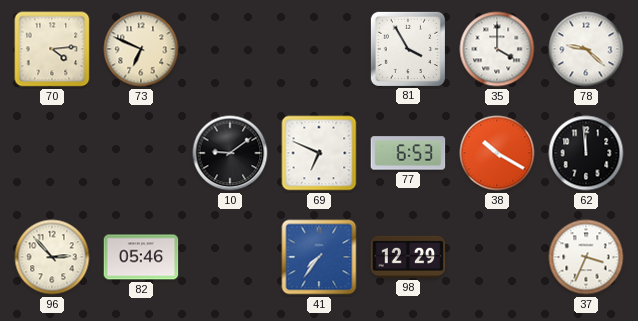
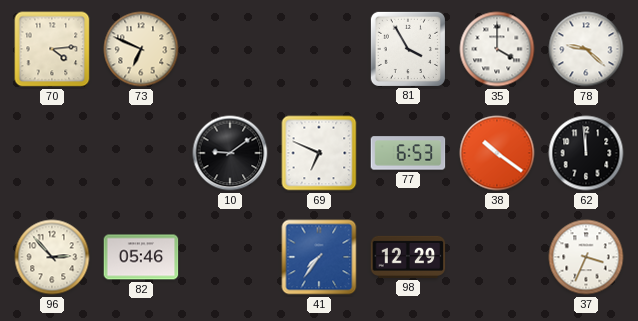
38: 10:20 -> 10:21
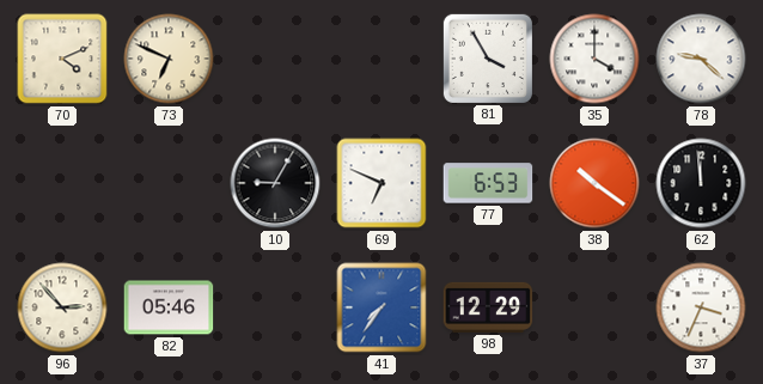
70: 4:14 -> 4:11
10: 9:09 -> 9:05
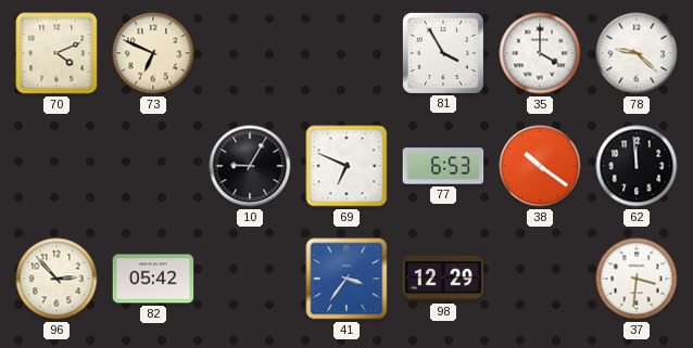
82: 05:46 -> 05:42
41: 7:36 -> 3:36
37: 3:34 -> 3:31
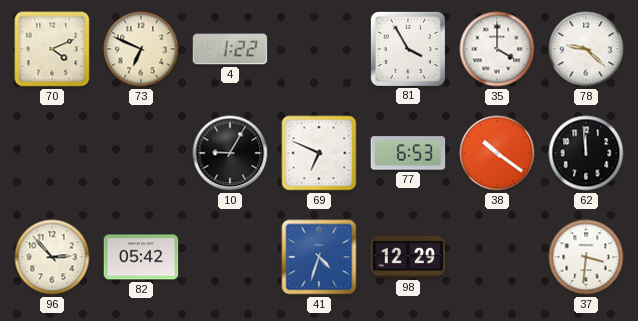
4: none -> 1:22
41: 3:36 -> 4:33
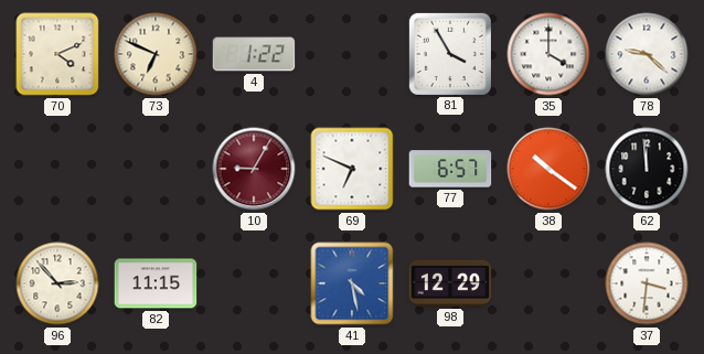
10 dial: black -> burgundy
77: 6:53 -> 6:57
82: 05:42 -> 11:15
41: 4:33 -> 4:28
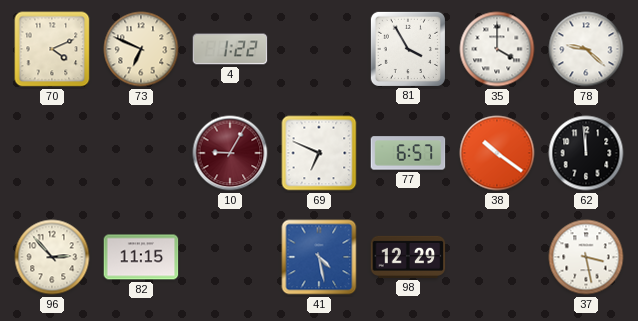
37: 3:31 -> 3:28
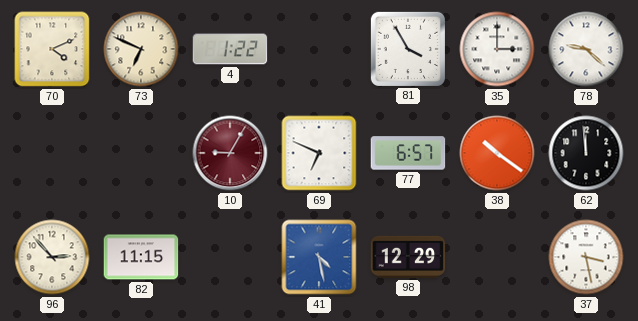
35: 4:00 -> 3:00
